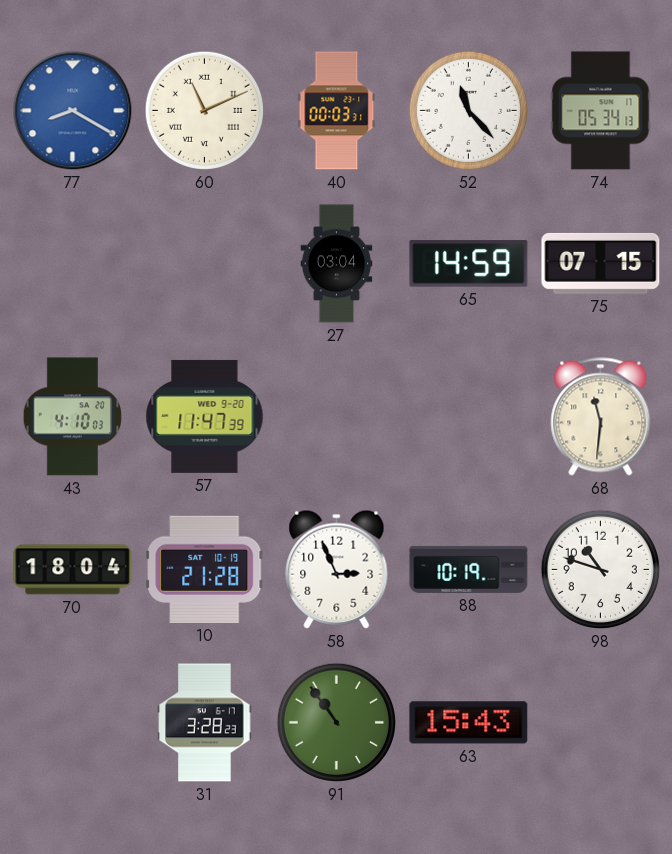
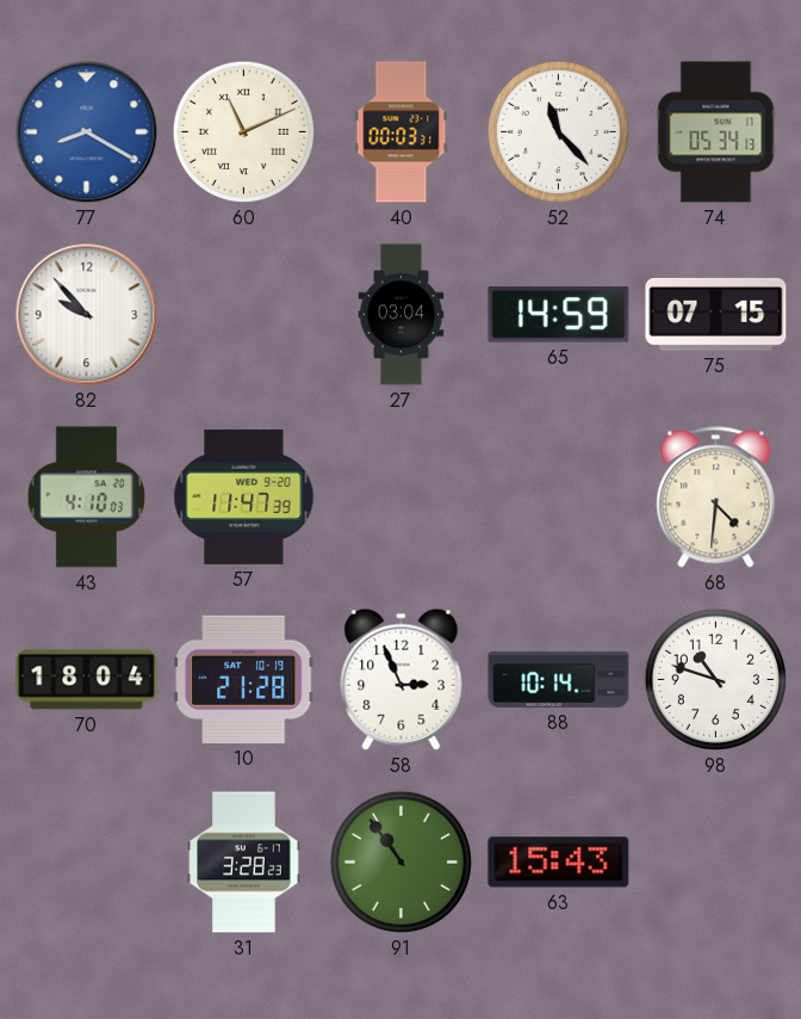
82: none -> 9:53
68: 11:31 -> 4:31
88: 10:19 -> 10:14
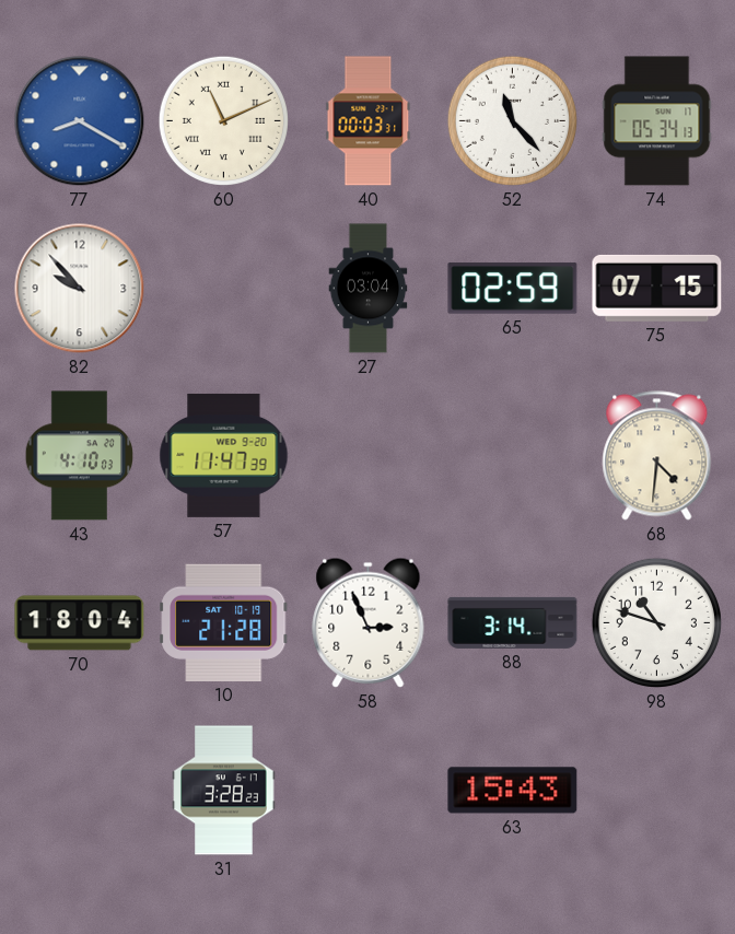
65: 14:59 -> 02:59
88: 10:14 -> 3:14
91: 10:54 -> none
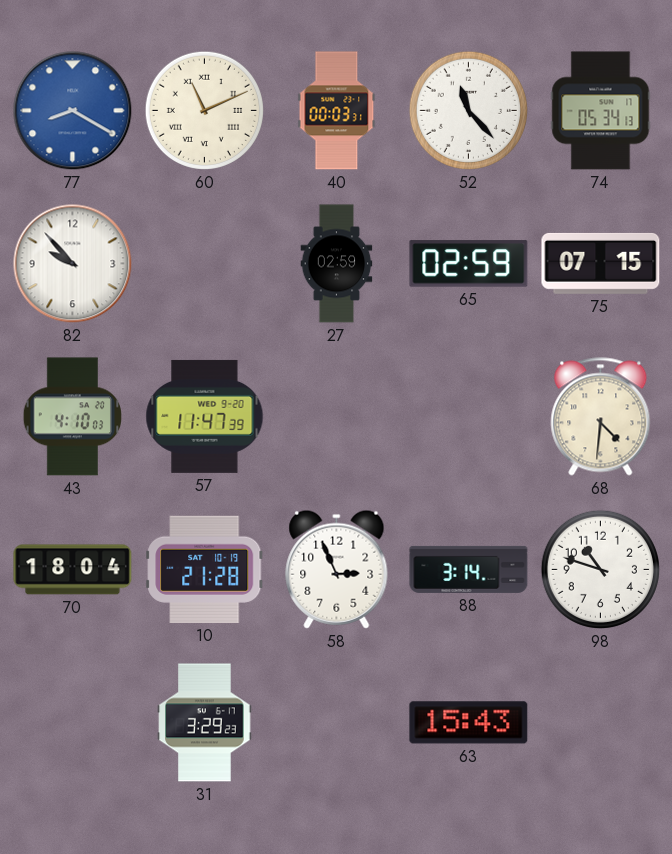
27: 03:04 -> 02:59
31: 3:28 -> 3:29
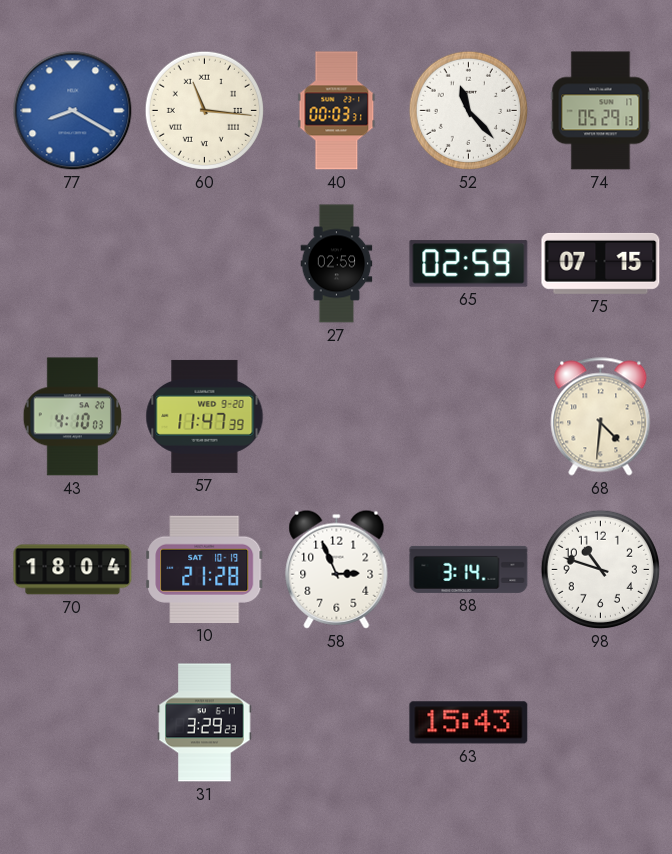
60: 11:11 -> 11:16
74: 05:34 -> 05:29
82: 9:53 -> none
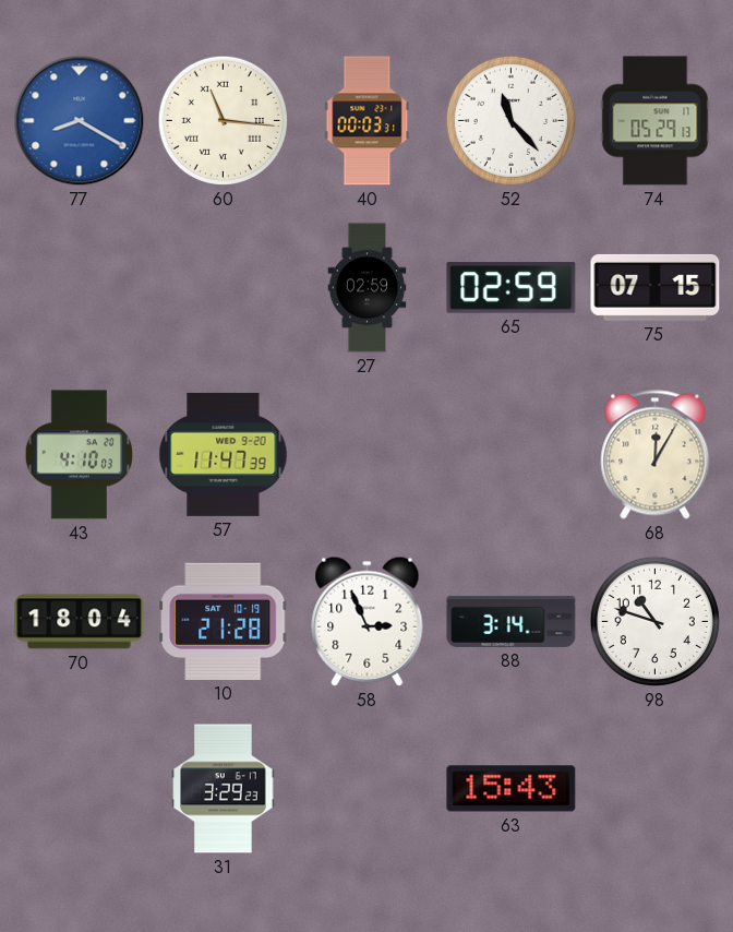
68: 4:31 -> 12:05
